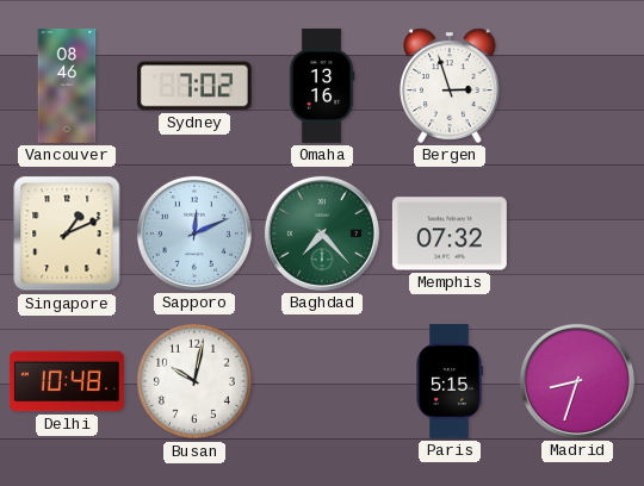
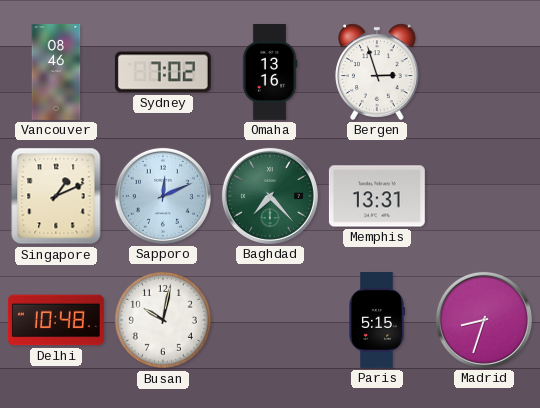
Memphis: 07:32 -> 13:31
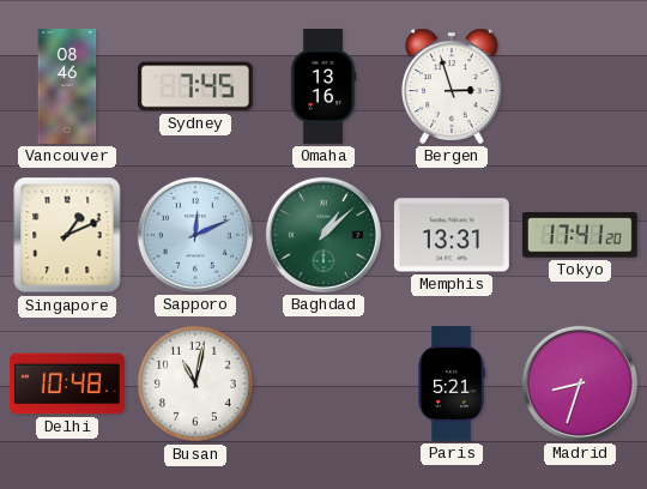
Sydney: 7:02 -> 7:45
Baghdad: 7:23 -> 1:08
Tokyo: none -> 17:41
Busan: 10:02 -> 11:02
Paris: 5:15 -> 5:21
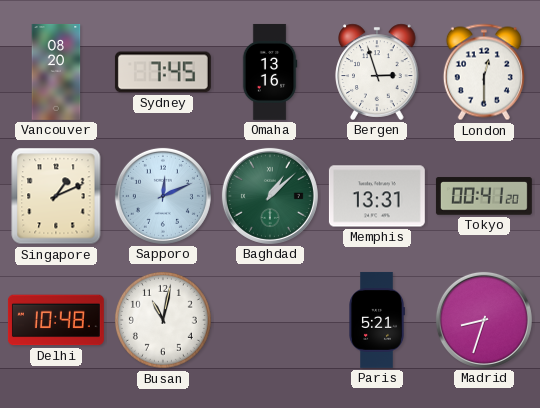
Vancouver: 08:46 -> 08:20
London: none -> 12:30
Tokyo: 17:41 -> 00:41
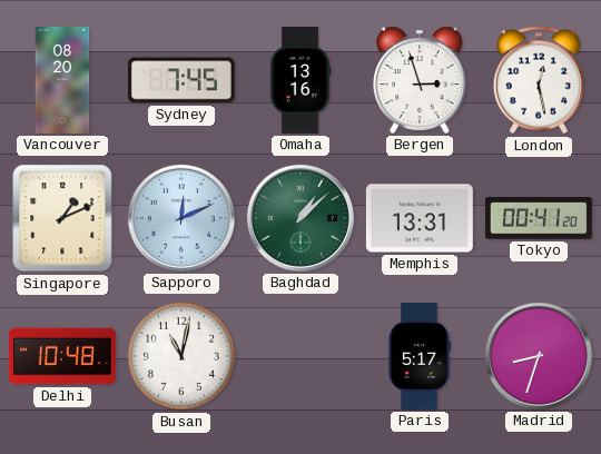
London: 12:30 -> 12:28
Paris: 5:21 -> 5:17
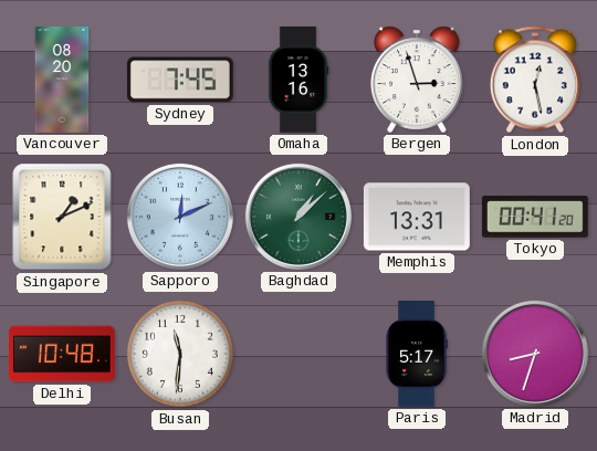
Busan: 11:02 -> 11:31
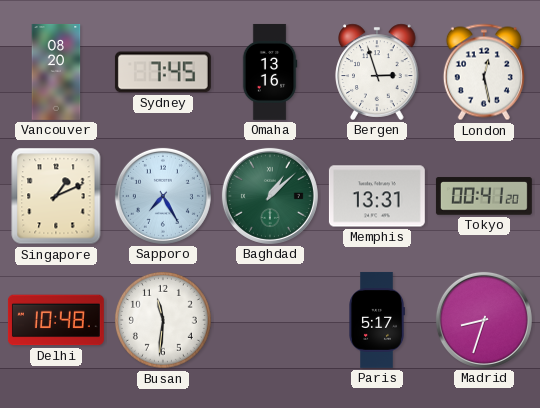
Sapporo: 12:11 -> 7:25
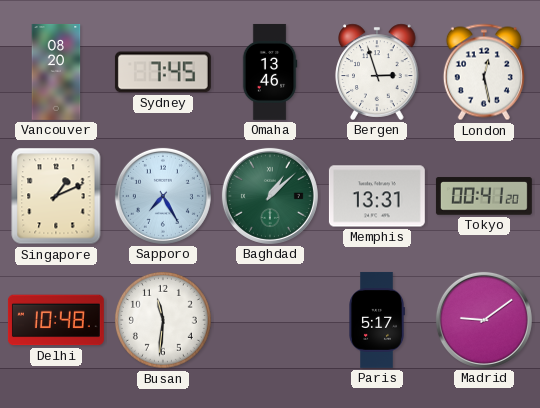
Omaha: 13:16 -> 13:46
Madrid: 8:33 -> 9:09
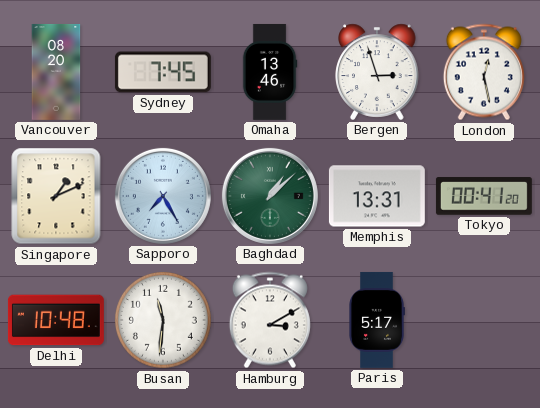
Hamburg: none -> 3:10
Madrid: 9:09 -> none
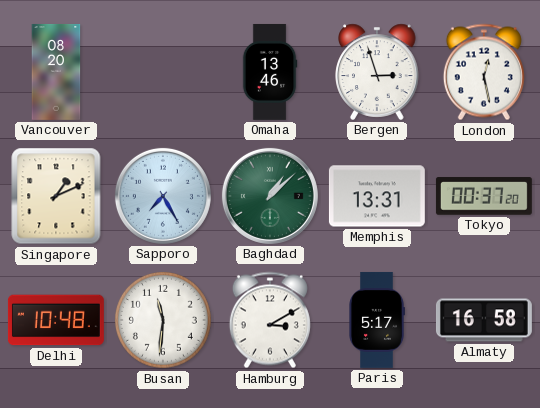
Sydney: 7:45 -> none
Tokyo: 00:41 -> 00:37
Almaty: none -> 16:58
